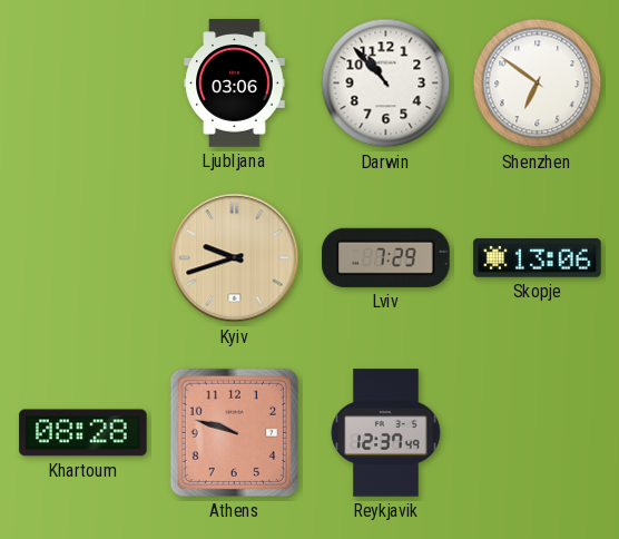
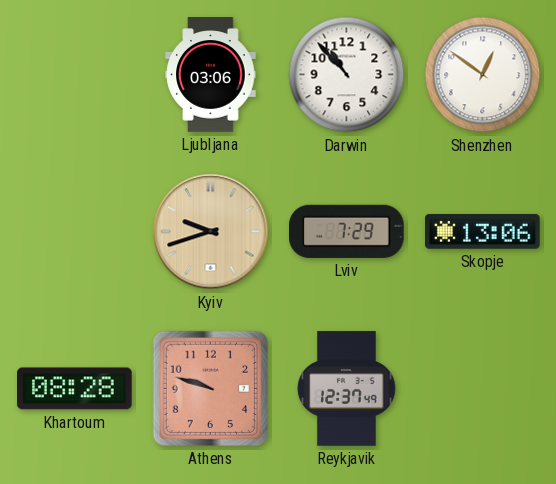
Shenzhen: 6:51 -> 12:51
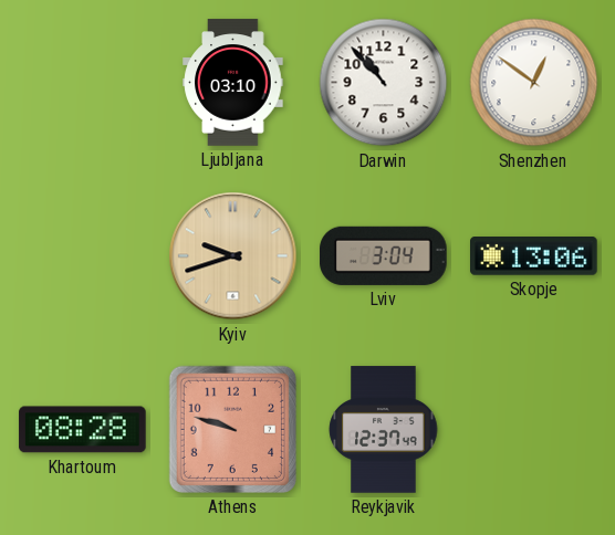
Ljubljana: 03:06 -> 03:10
Lviv: 7:29 -> 3:04
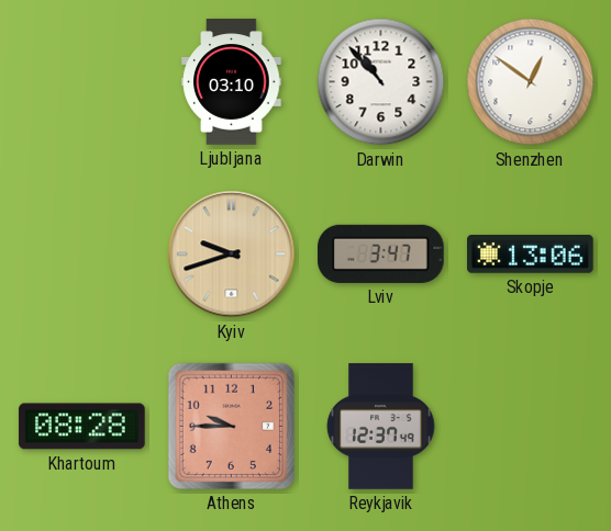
Lviv: 3:04 -> 3:47
Athens: 9:48 -> 9:45
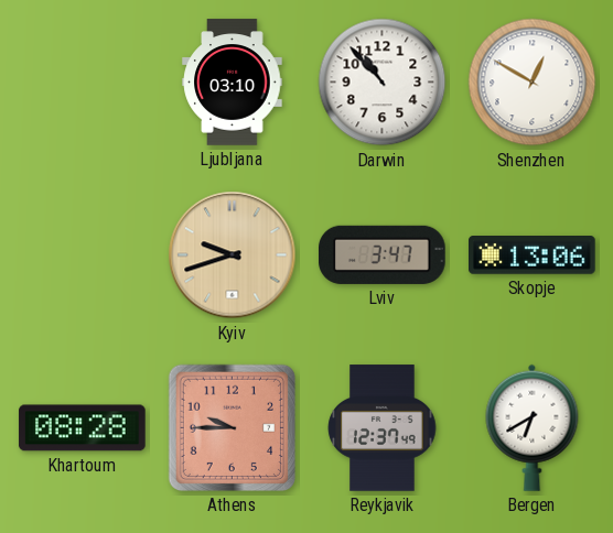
Shenzhen: 12:51 -> 12:50
Bergen: none -> 6:40
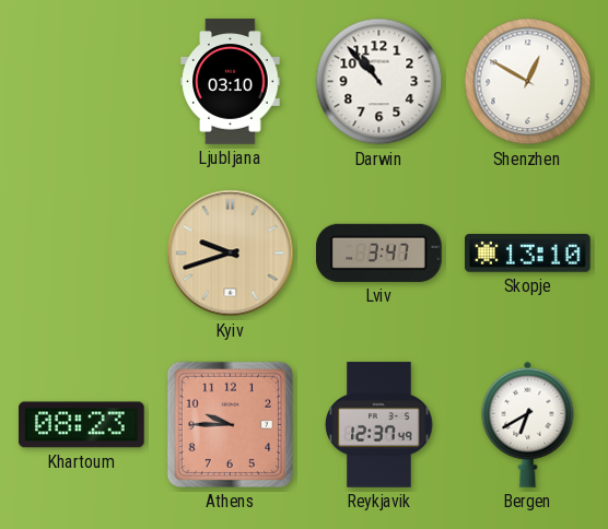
Skopje: 13:06 -> 13:10
Khartoum: 08:28 -> 08:23
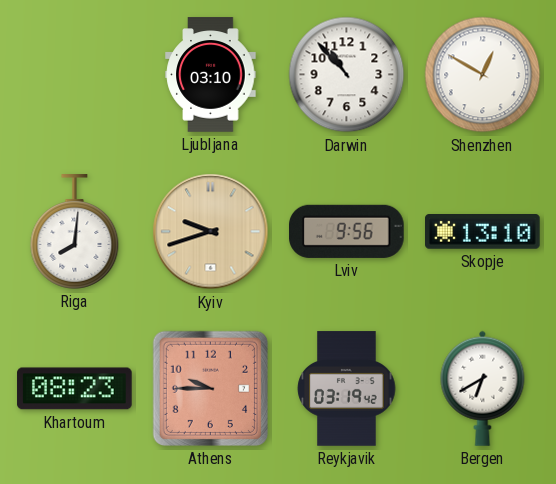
Riga: none -> 8:01
Lviv: 3:47 -> 9:56
Reykjavik: 12:37 -> 03:19
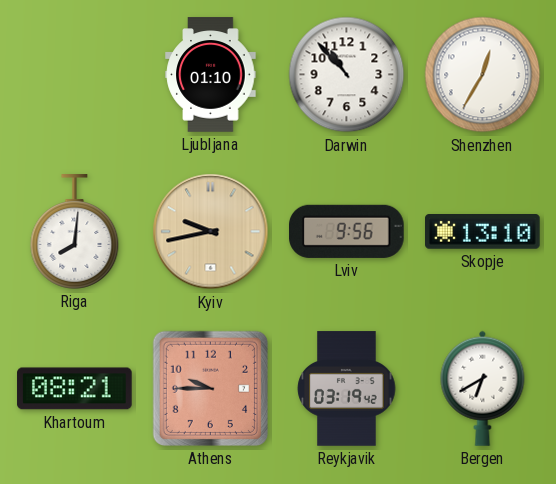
Ljubljana: 03:10 -> 01:10
Shenzhen: 12:50 -> 12:35
Kyiv: 9:42 -> 9:43
Khartoum: 08:23 -> 08:21
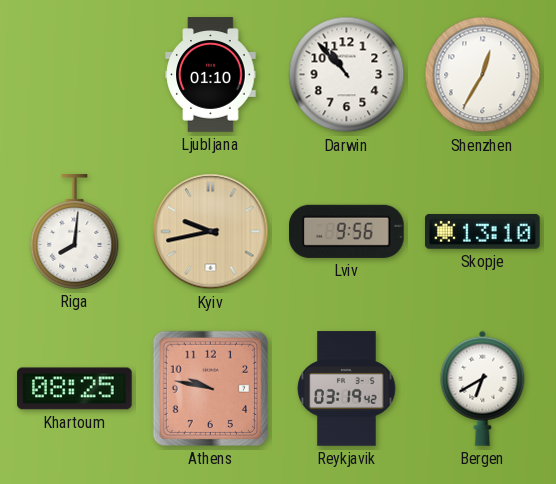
Khartoum: 08:21 -> 08:25
Athens: 9:45 -> 9:47
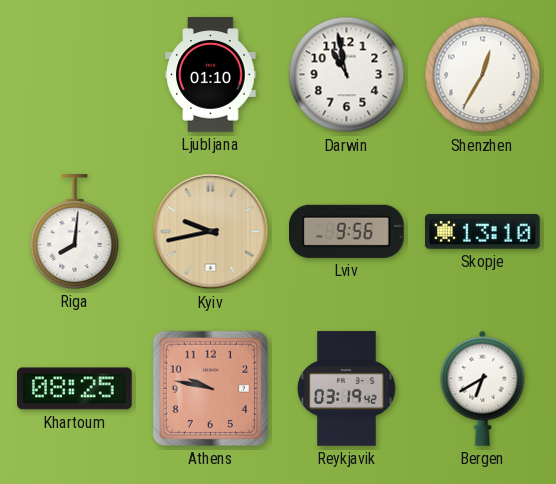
Darwin: 10:53 -> 10:58
